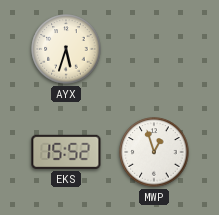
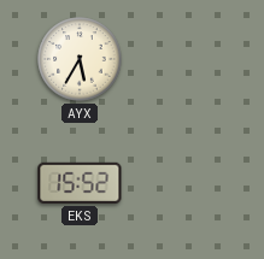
AYX: 5:33 -> 5:35
MWP: 12:57 -> none
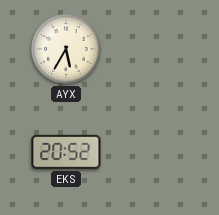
EKS: 15:52 -> 20:52
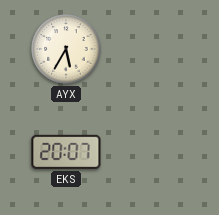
EKS: 20:52 -> 20:07
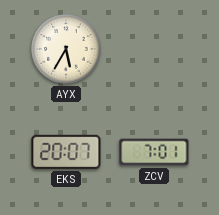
ZCV: none -> 7:01
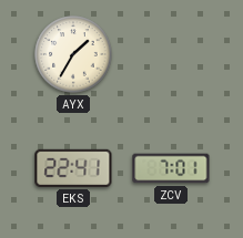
AYX: 5:35 -> 1:35
EKS: 20:07 -> 22:41
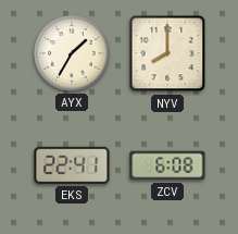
NYV: none -> 8:00
ZCV: 7:01 -> 6:08
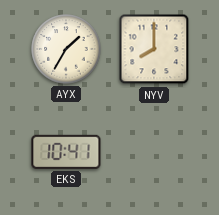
EKS: 22:41 -> 10:41
ZCV: 6:08 -> none
